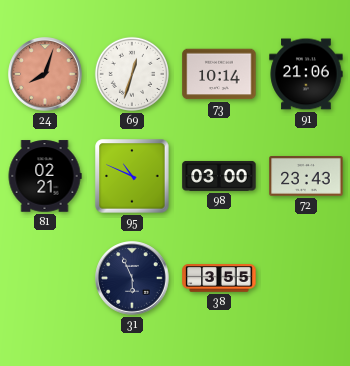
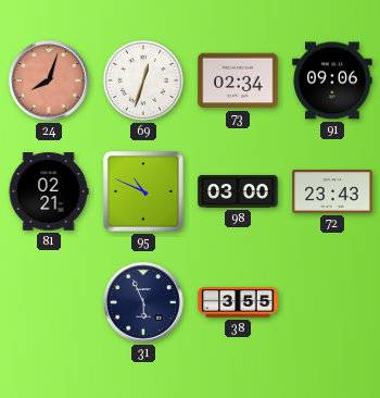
73: 10:14 -> 02:34
91: 21:06 -> 09:06
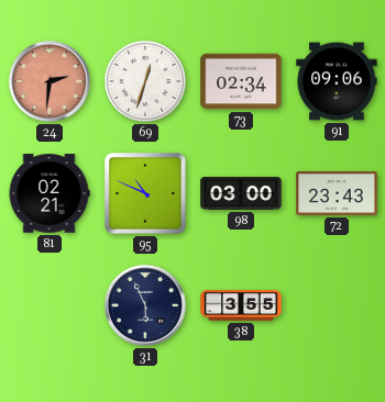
24: 8:03 -> 2:31
